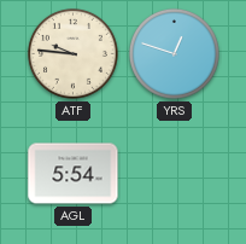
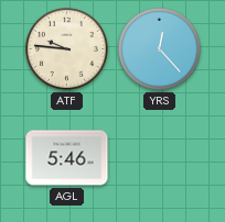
YRS: 12:48 -> 12:23
AGL: 5:54 -> 5:46
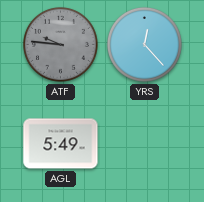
ATF dial: cream -> grey
AGL: 5:46 -> 5:49
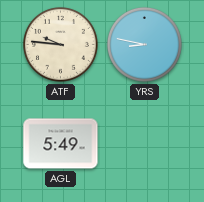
ATF dial: grey -> cream
YRS: 12:23 -> 8:47
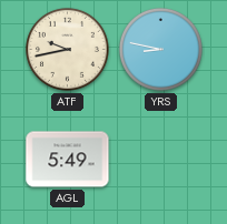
ATF: 9:46 -> 9:43
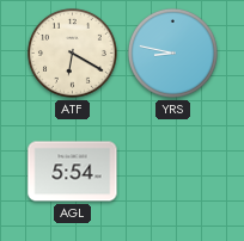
ATF: 9:43 -> 6:20
AGL: 5:49 -> 5:54
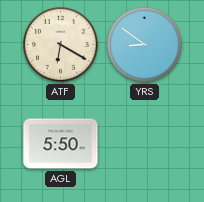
YRS: 8:47 -> 8:51
AGL: 5:54 -> 5:50
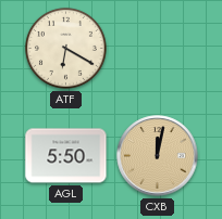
YRS: 8:51 -> none
CXB: none -> 12:02
